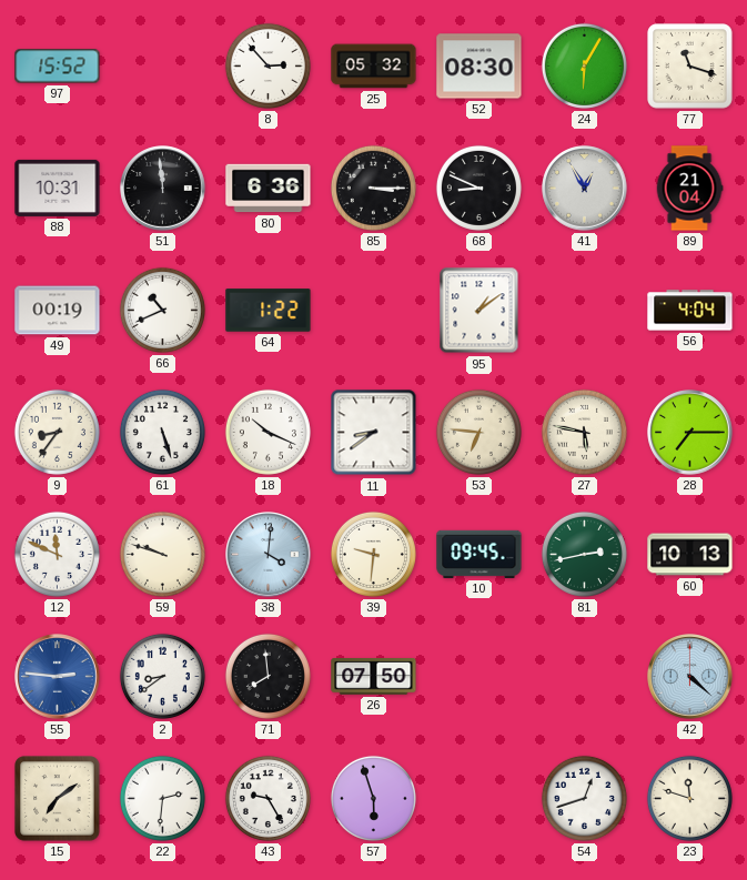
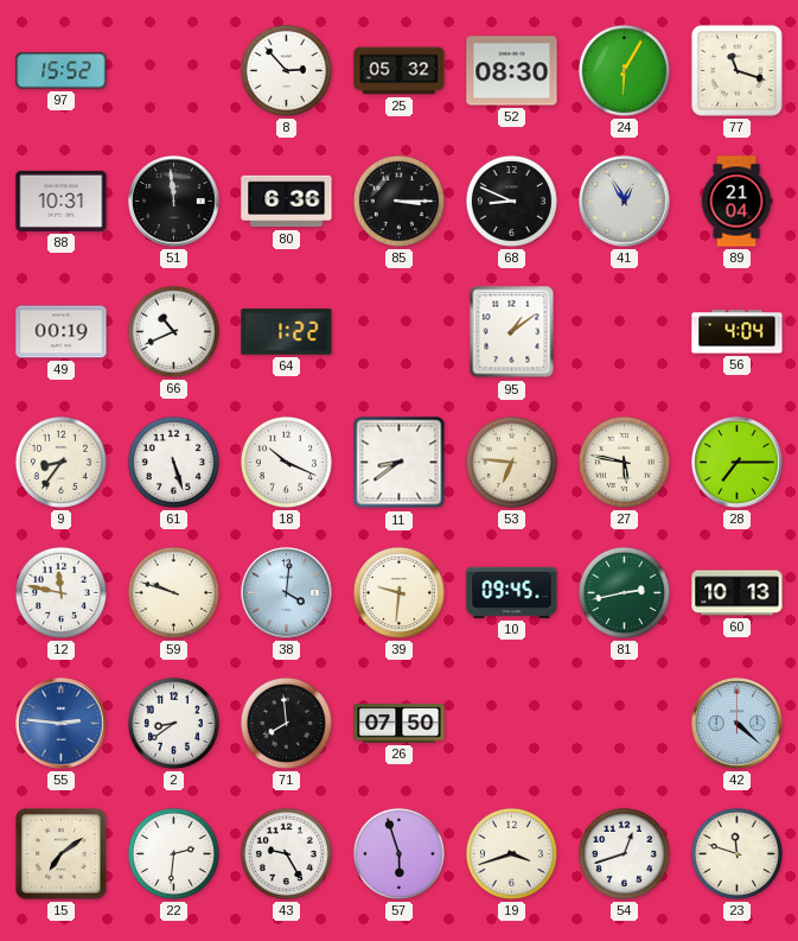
12: 11:49 -> 11:47
19: none -> 3:42
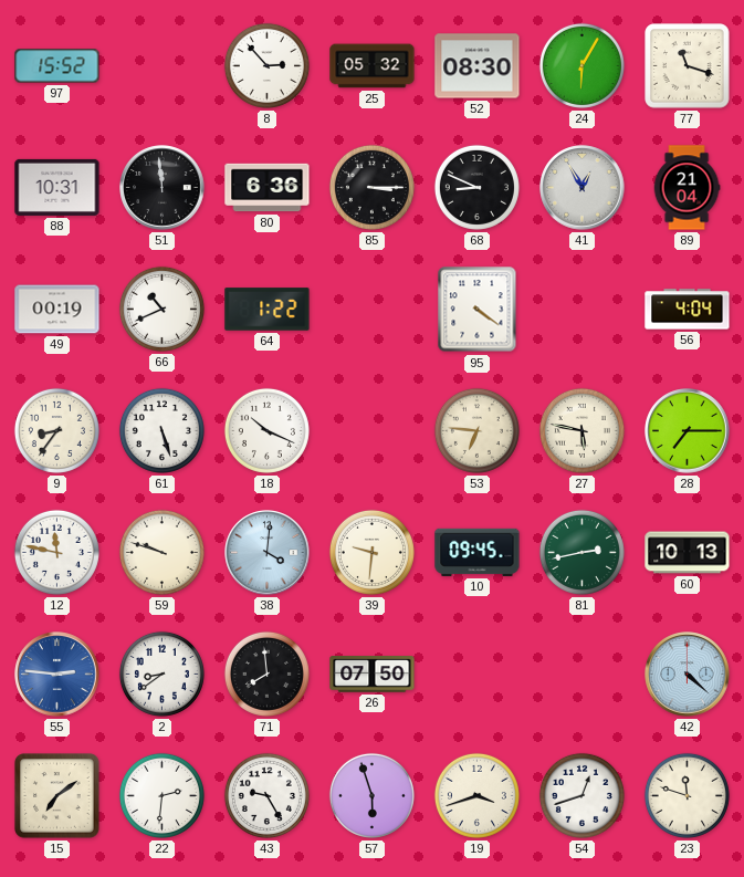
95: 1:09 -> 4:21
11: 8:39 -> none
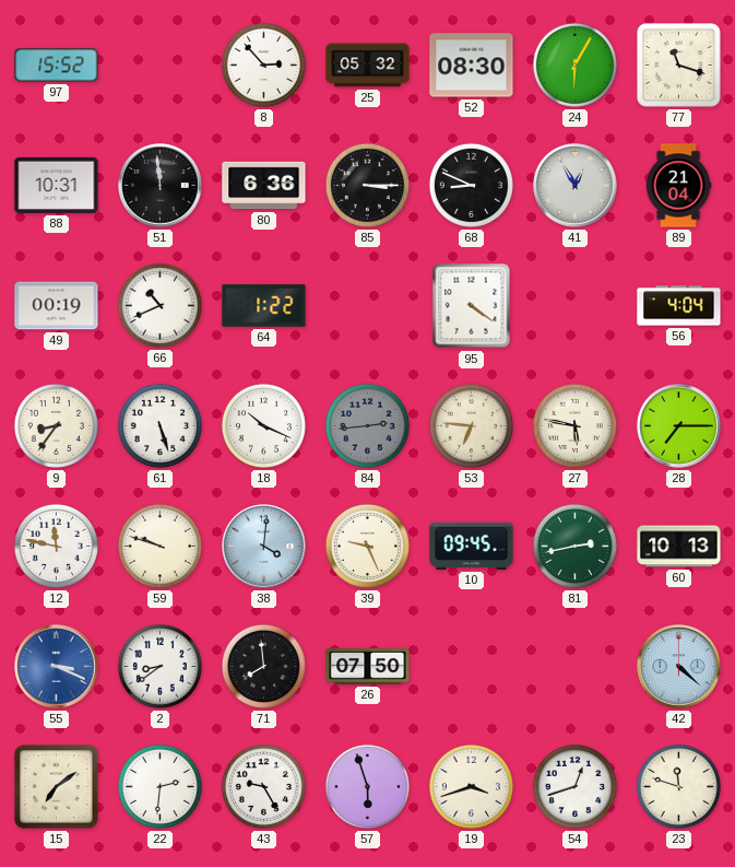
84: none -> 2:44
39: 9:31 -> 9:26
55: 2:46 -> 3:19
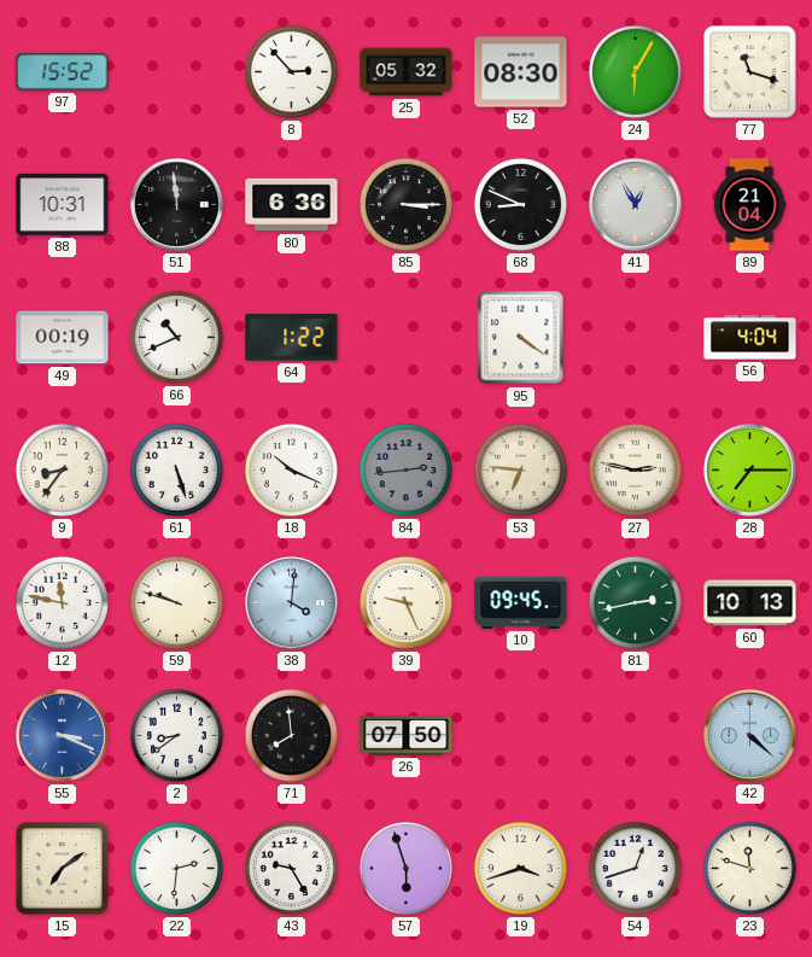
27: 5:47 -> 2:47
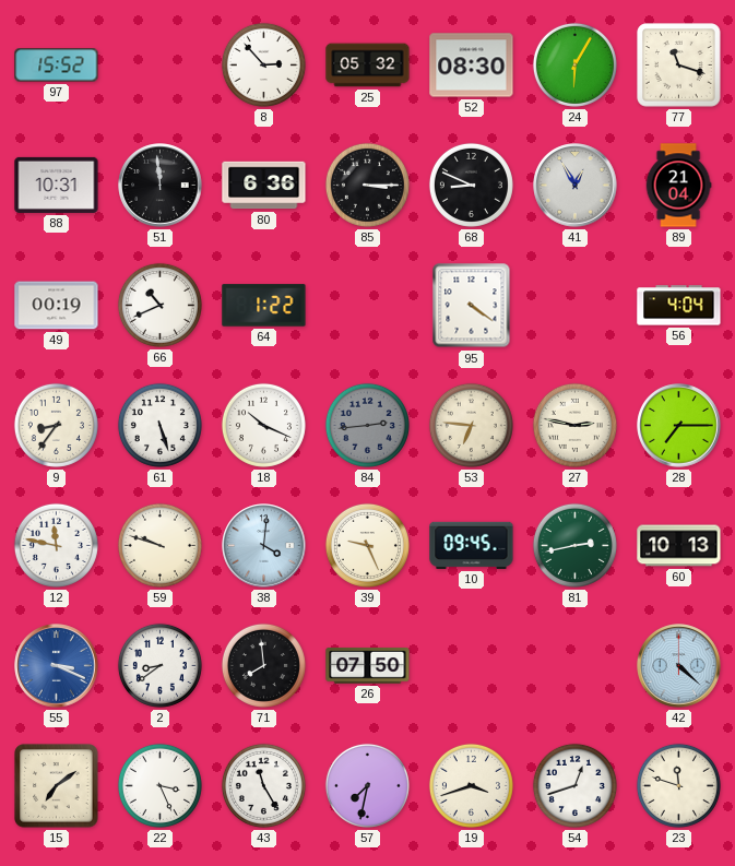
22: 2:31 -> 3:26
43: 9:25 -> 11:25
57: 5:57 -> 7:32
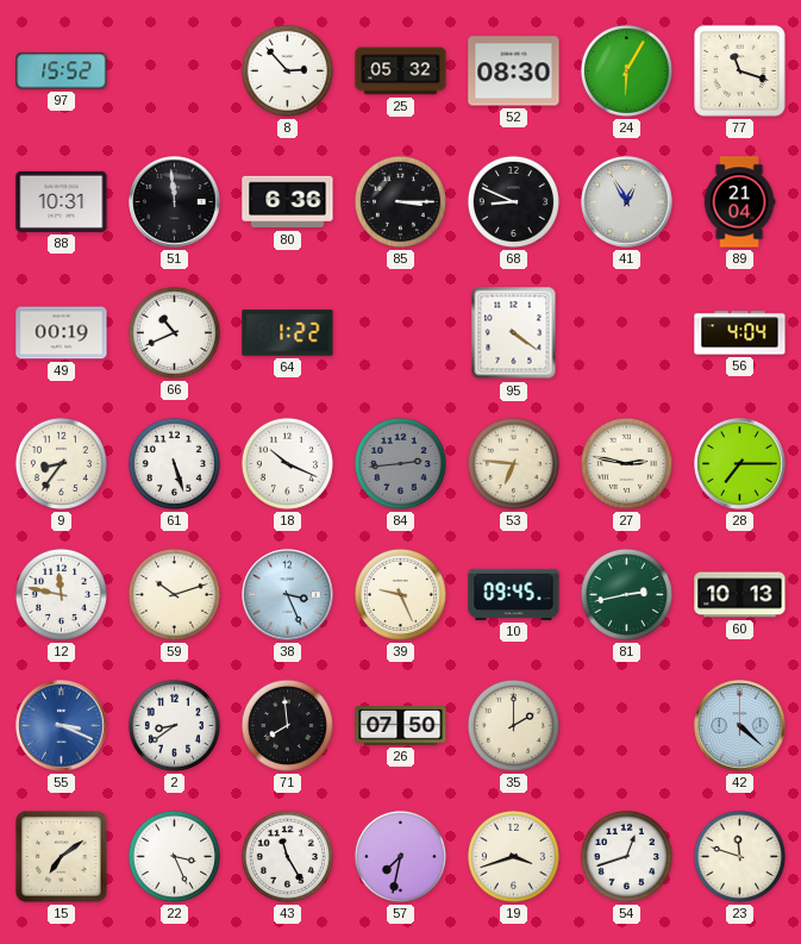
59: 9:48 -> 10:12
38: 4:01 -> 3:26
35: none -> 2:00
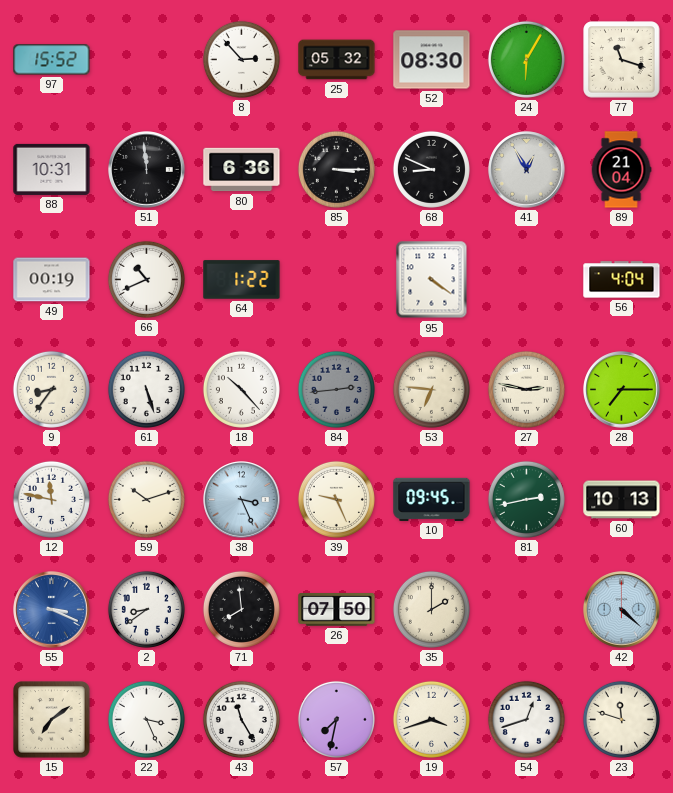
18: 10:19 -> 10:23
